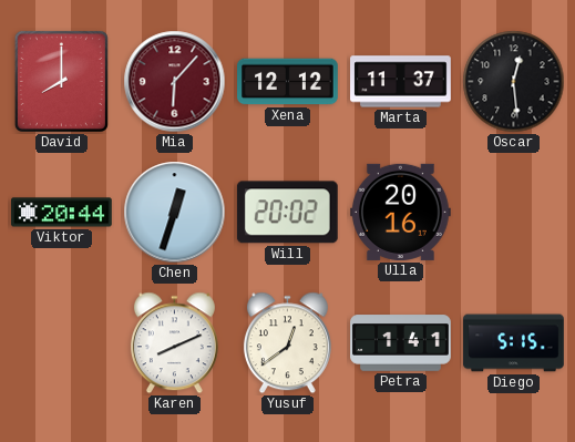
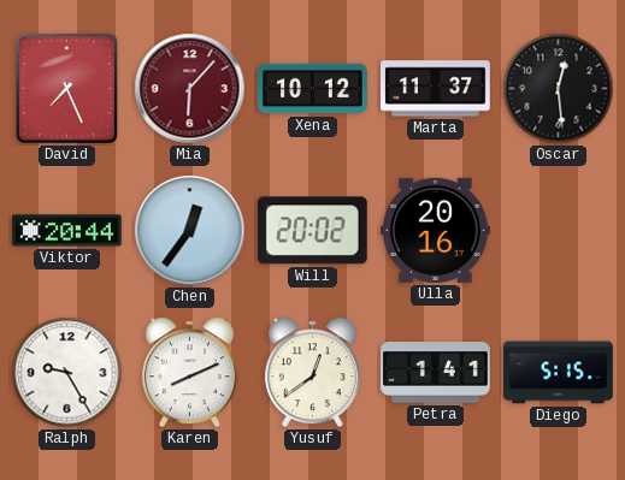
David: 8:00 -> 7:26
Xena: 12:12 -> 10:12
Chen: 12:33 -> 12:36
Ralph: none -> 9:25
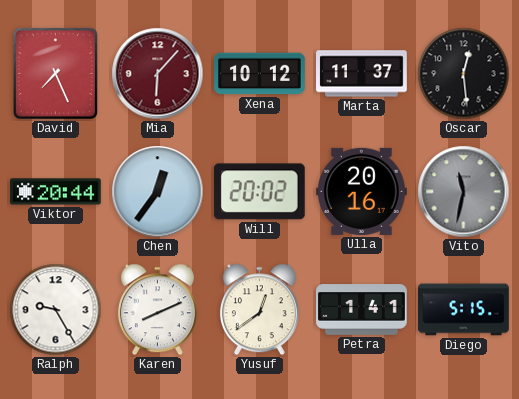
Vito: none -> 11:32
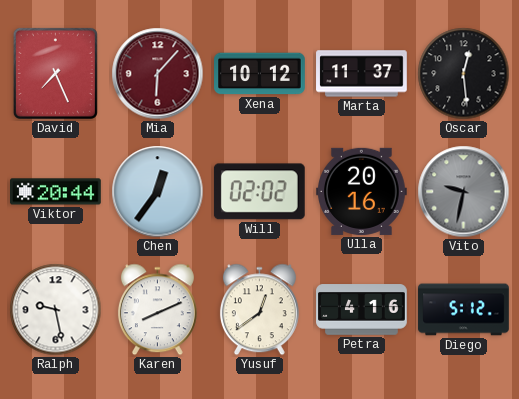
Will: 20:02 -> 02:02
Vito: 11:32 -> 9:32
Ralph: 9:25 -> 9:28
Petra: 1:41 -> 4:16
Diego: 5:15 -> 5:12
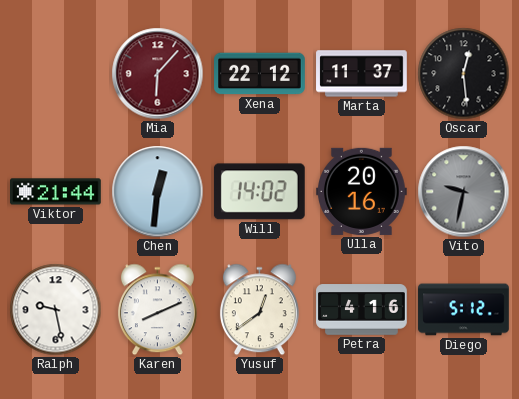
David: 7:26 -> none
Xena: 10:12 -> 22:12
Viktor: 20:44 -> 21:44
Chen: 12:36 -> 12:31
Will: 02:02 -> 14:02
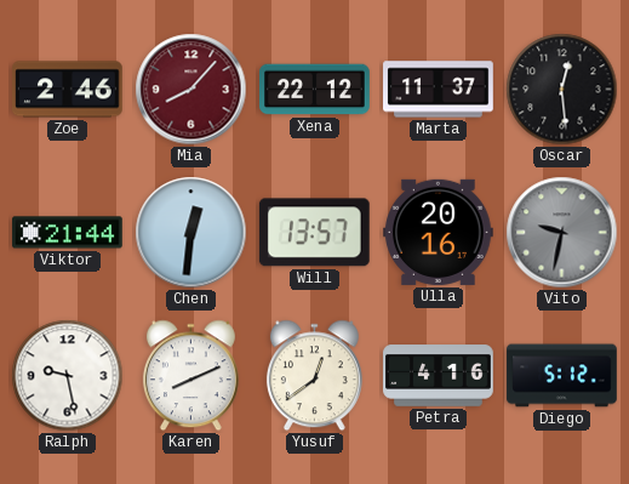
Zoe: none -> 2:46
Mia: 6:07 -> 8:07
Will: 14:02 -> 13:57
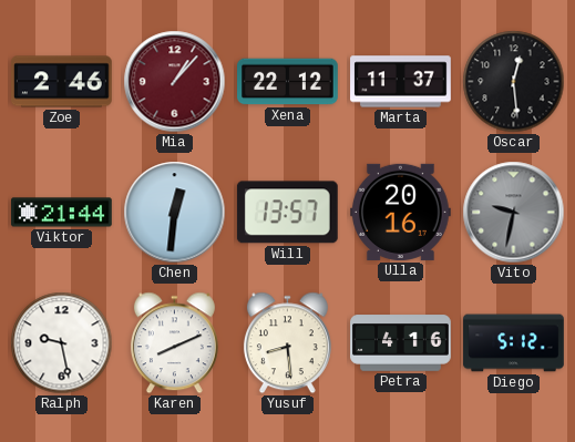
Mia: 8:07 -> 1:07
Yusuf: 12:39 -> 8:29
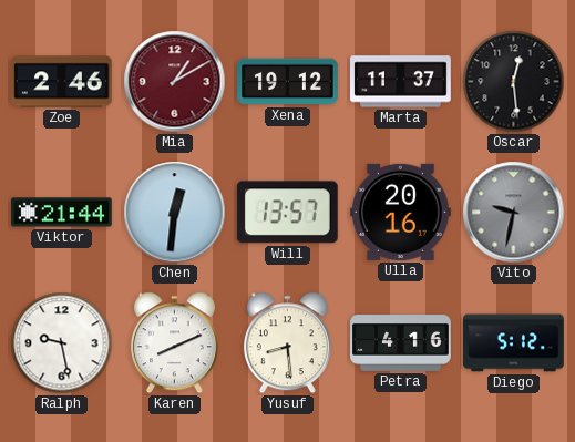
Mia: 1:07 -> 1:10
Xena: 22:12 -> 19:12
